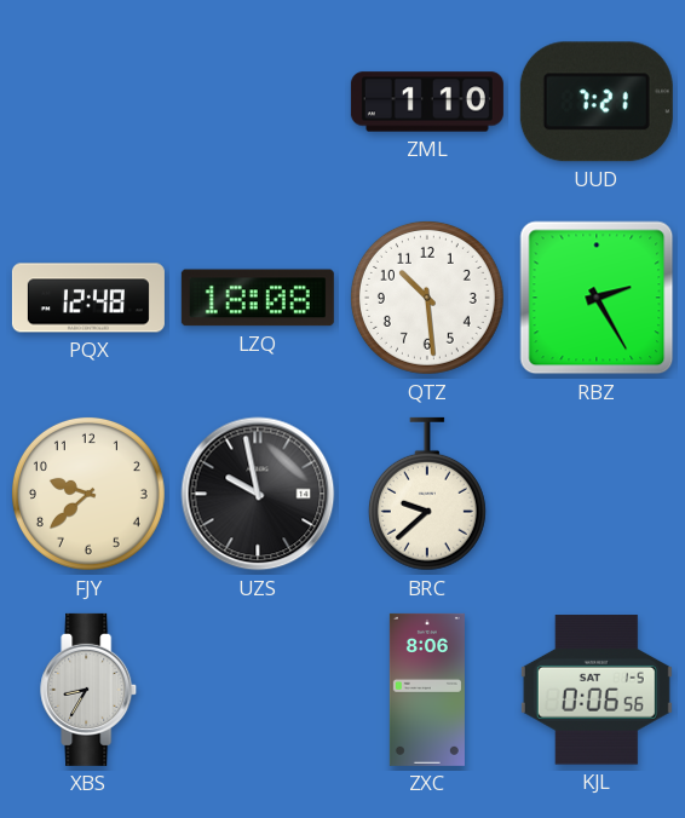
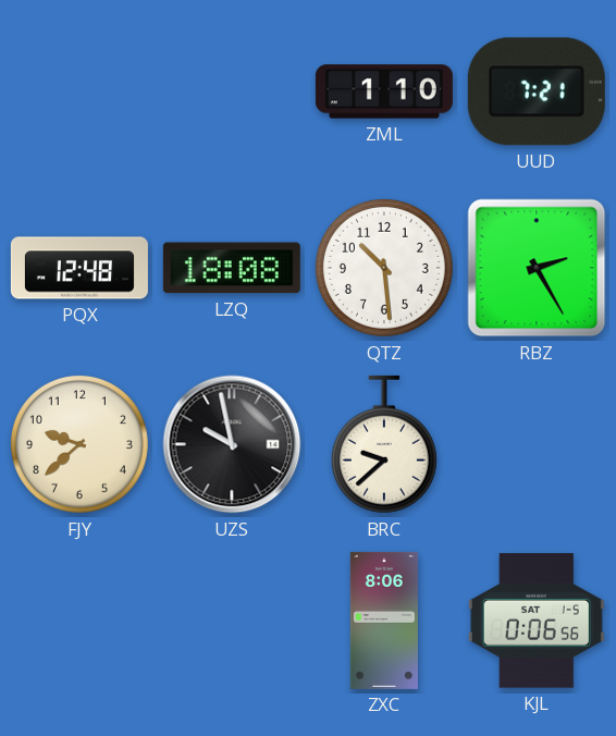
XBS: 8:35 -> none
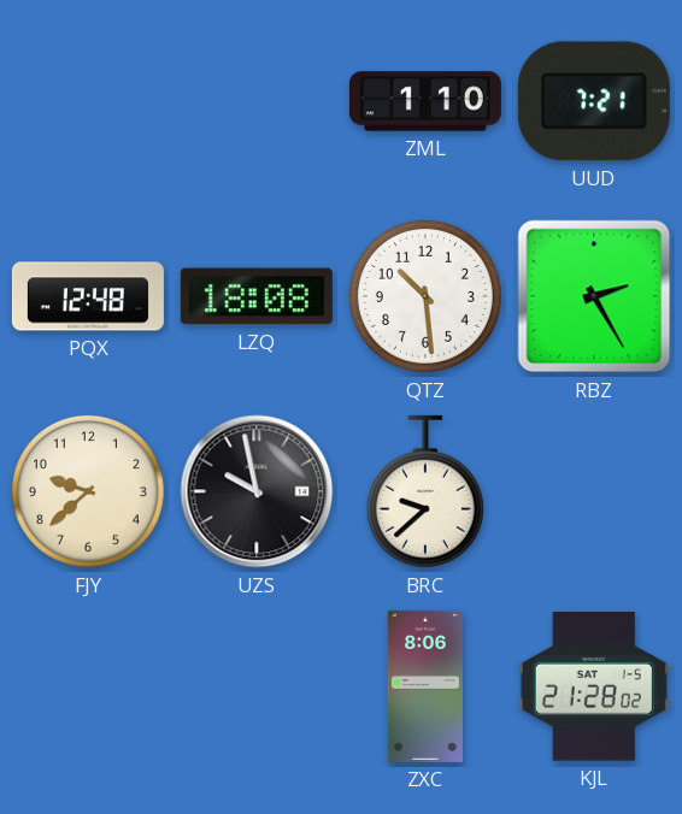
KJL: 0:06 -> 21:28
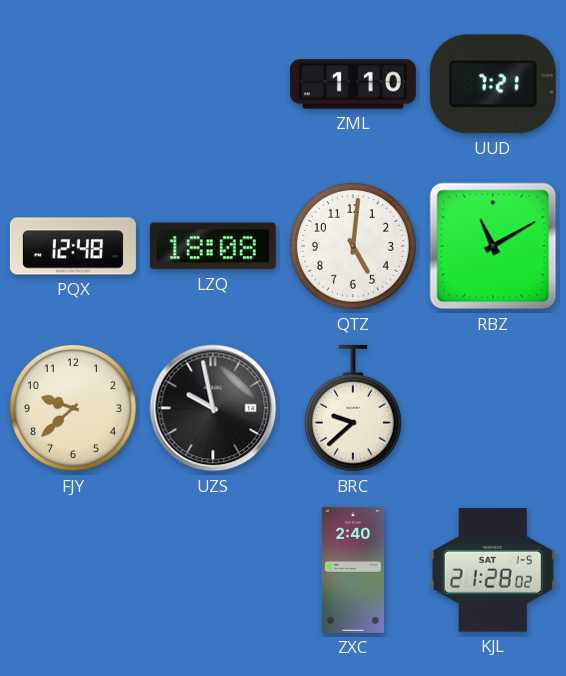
QTZ: 10:29 -> 5:01
RBZ: 2:25 -> 11:10
ZXC: 8:06 -> 2:40
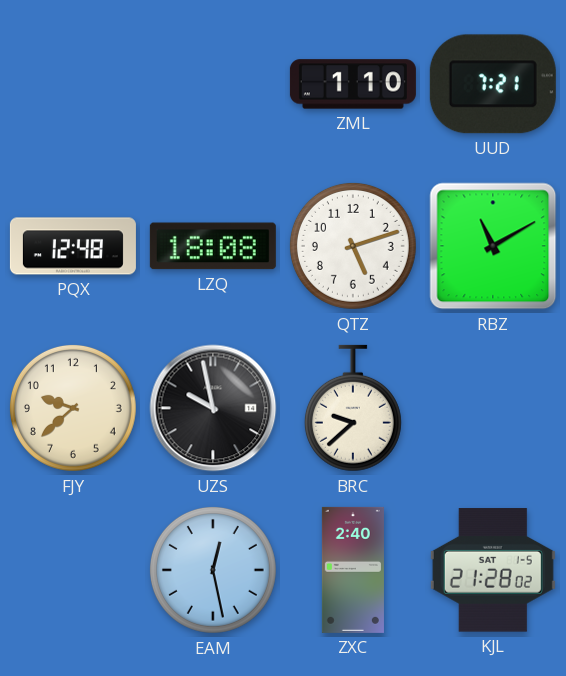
QTZ: 5:01 -> 5:12
EAM: none -> 12:28
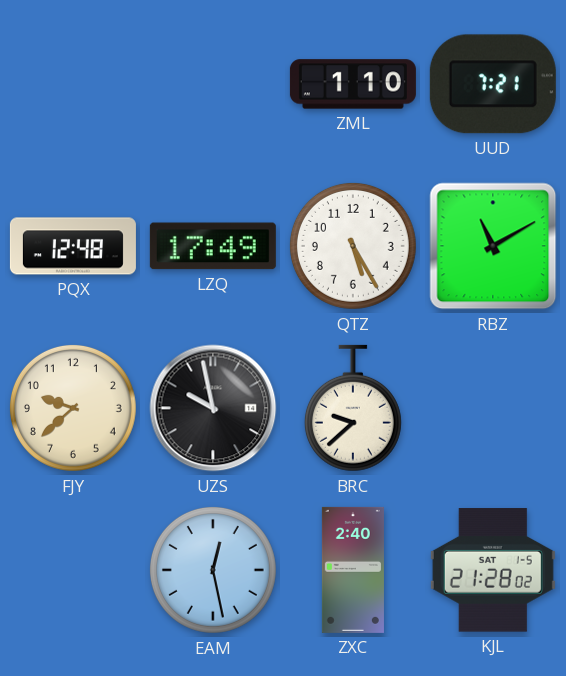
LZQ: 18:08 -> 17:49
QTZ: 5:12 -> 5:25
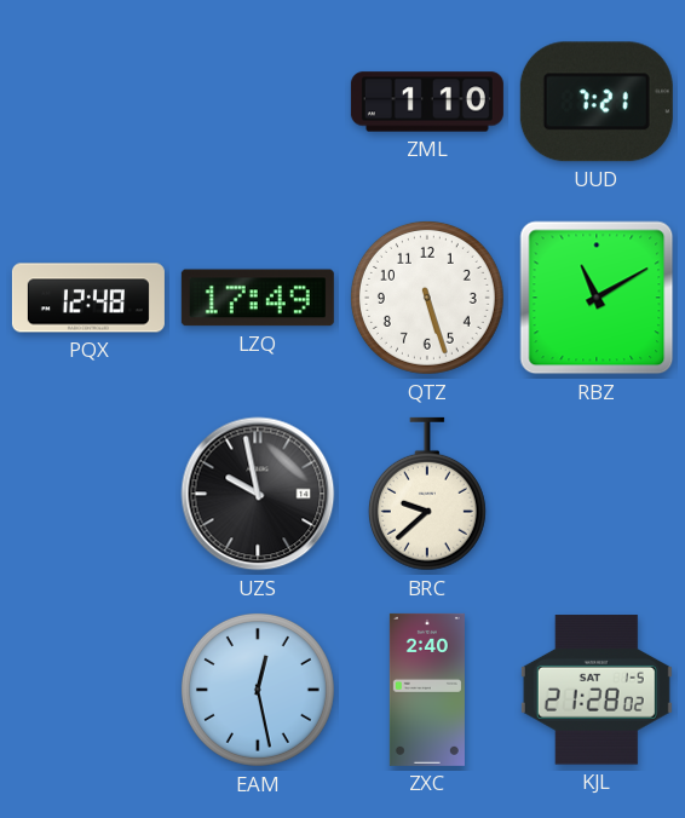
QTZ: 5:25 -> 5:27
FJY: 9:38 -> none
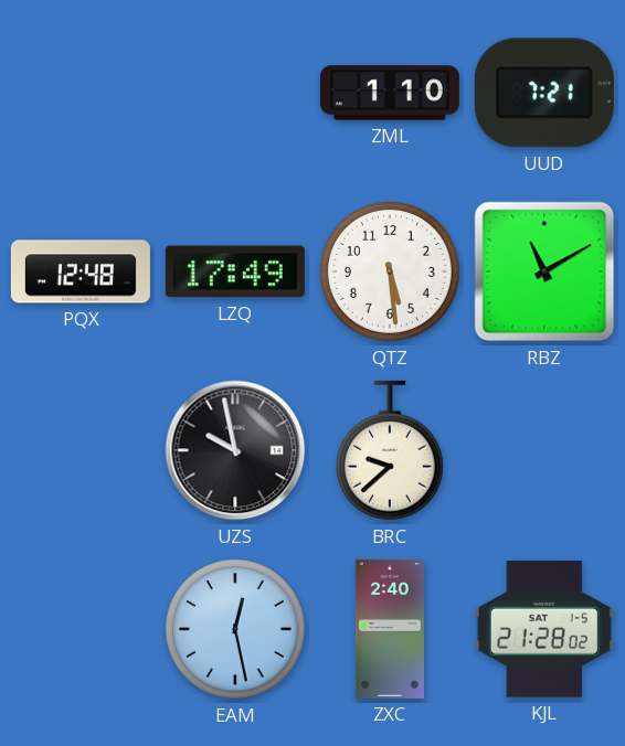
QTZ: 5:27 -> 5:29
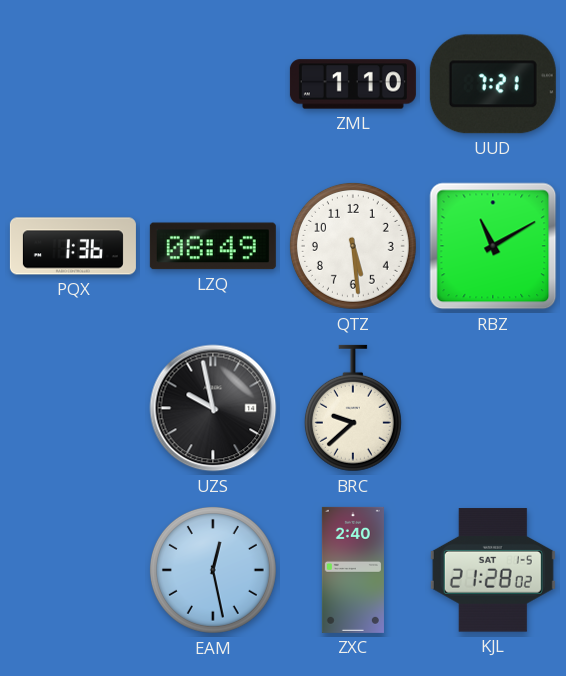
PQX: 12:48 -> 1:36
LZQ: 17:49 -> 08:49
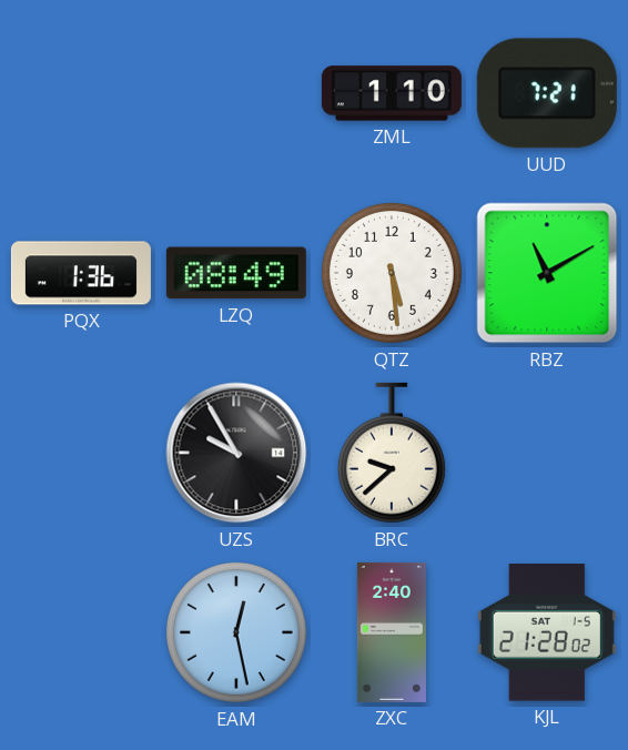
UZS: 9:58 -> 9:55
